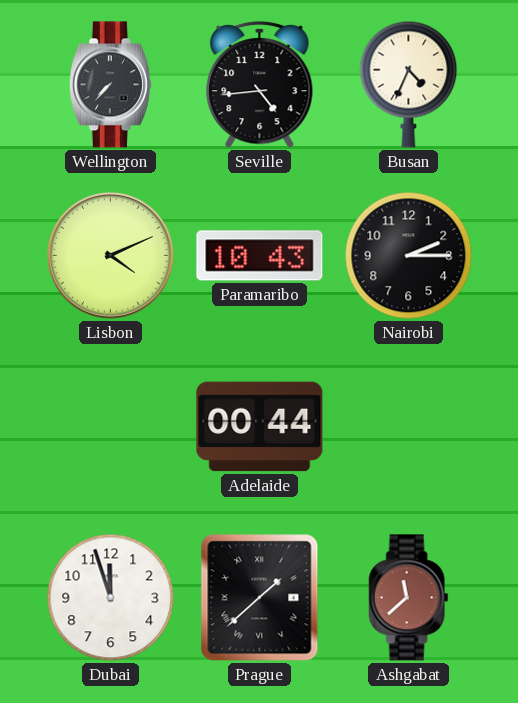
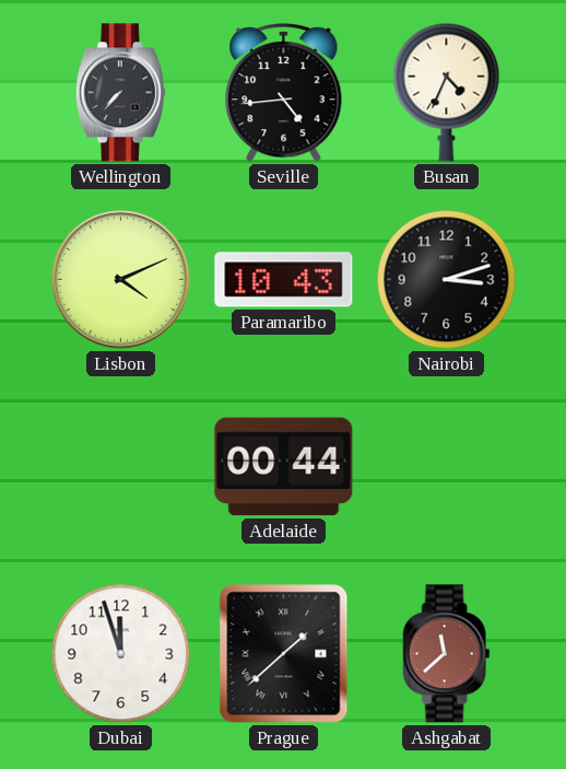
Nairobi: 2:15 -> 3:12
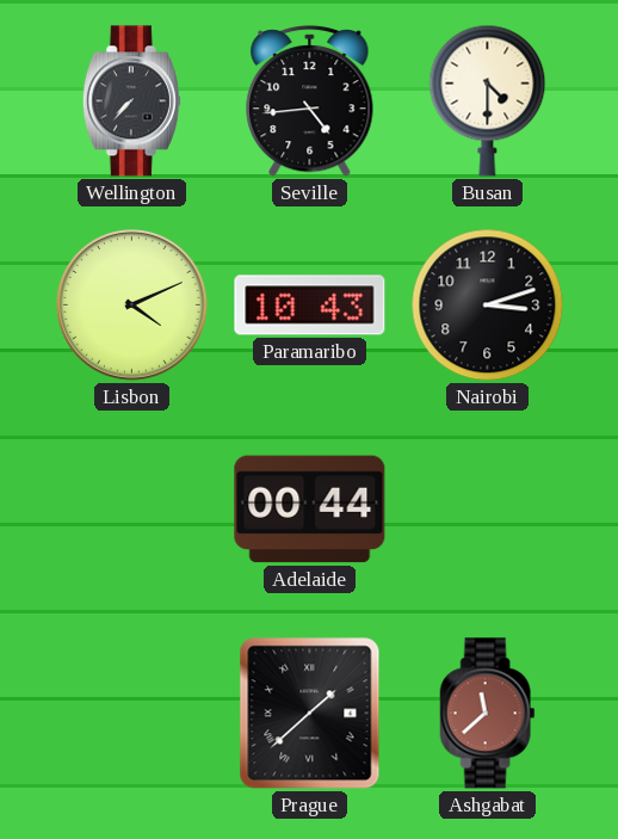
Busan: 4:34 -> 4:30
Dubai: 11:57 -> none
